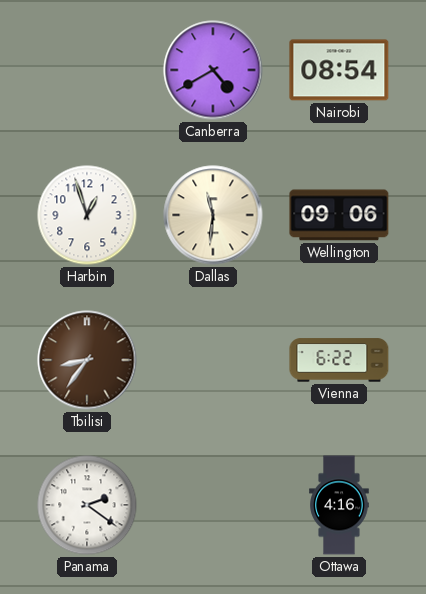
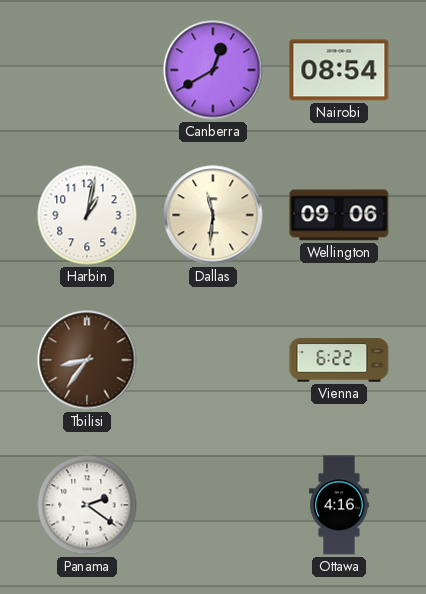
Canberra: 4:40 -> 12:40
Harbin: 12:57 -> 1:02
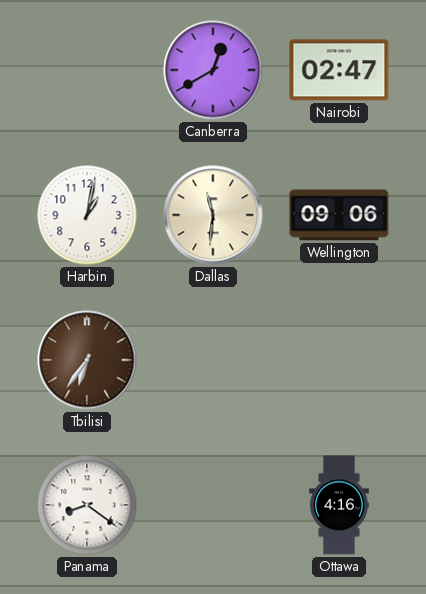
Nairobi: 08:54 -> 02:47
Tbilisi: 8:36 -> 6:36
Vienna: 6:22 -> none
Panama: 2:21 -> 8:21
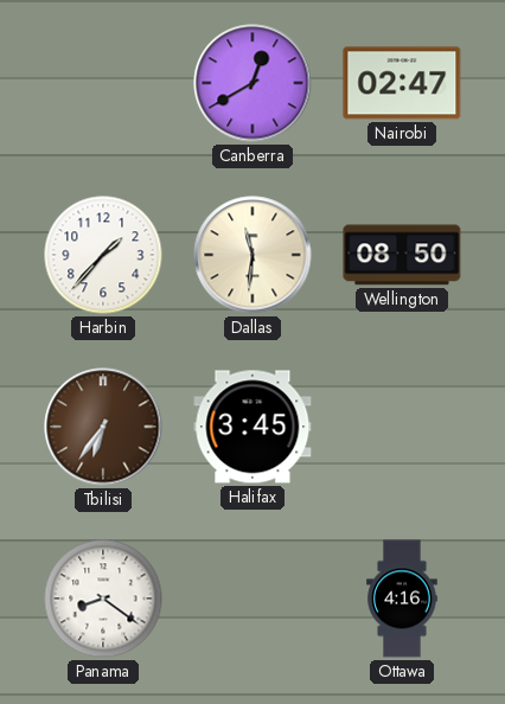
Harbin: 1:02 -> 1:37
Wellington: 09:06 -> 08:50
Halifax: none -> 3:45
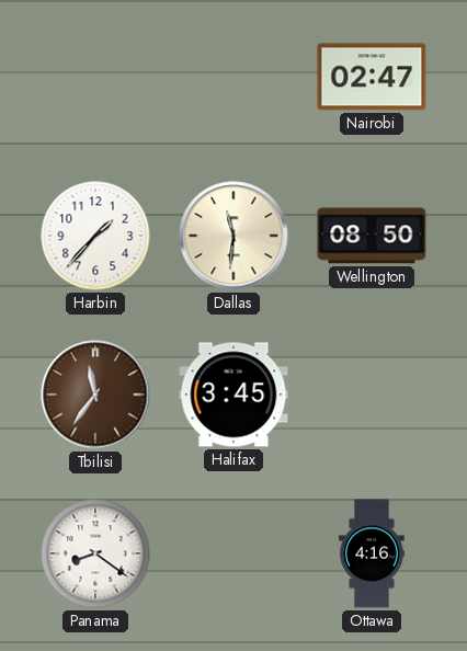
Canberra: 12:40 -> none
Tbilisi: 6:36 -> 11:36
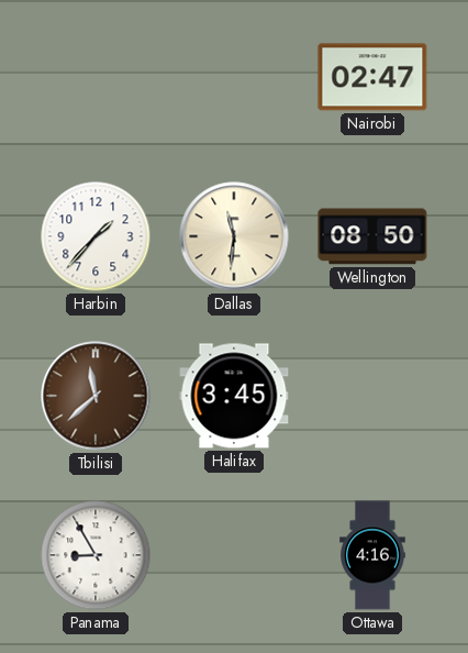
Tbilisi: 11:36 -> 11:38
Panama: 8:21 -> 8:55
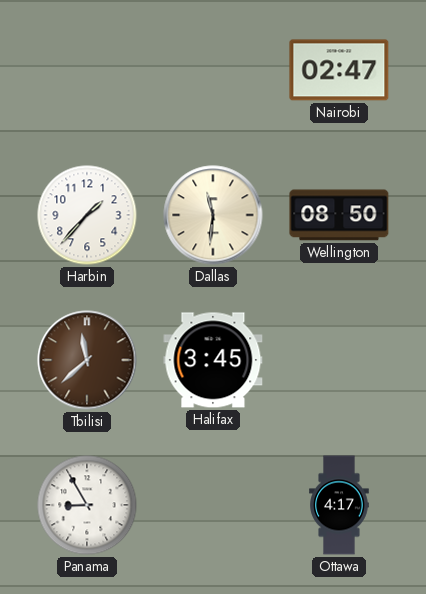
Ottawa: 4:16 -> 4:17
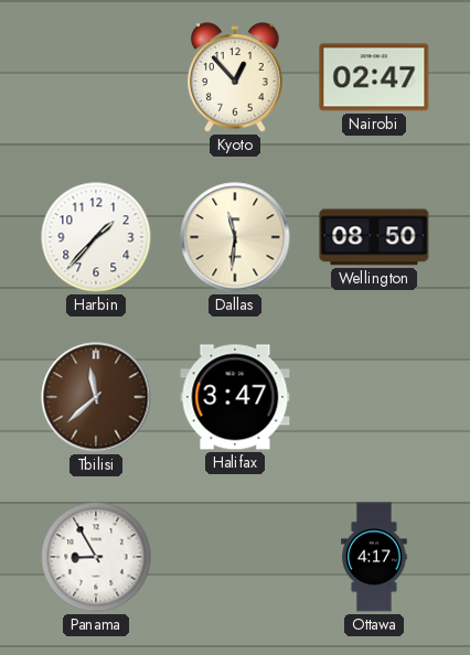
Kyoto: none -> 12:53
Halifax: 3:45 -> 3:47
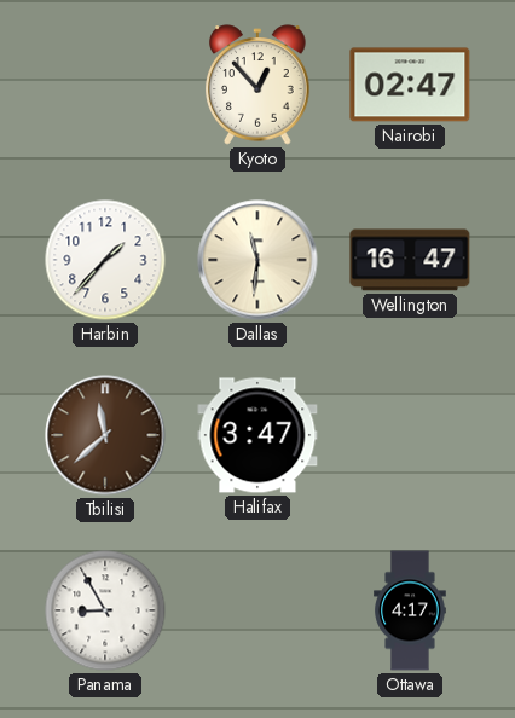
Wellington: 08:50 -> 16:47
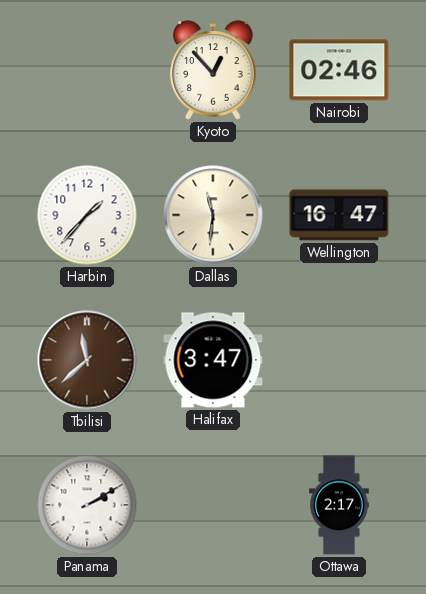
Nairobi: 02:47 -> 02:46
Panama: 8:55 -> 2:10
Ottawa: 4:17 -> 2:17
